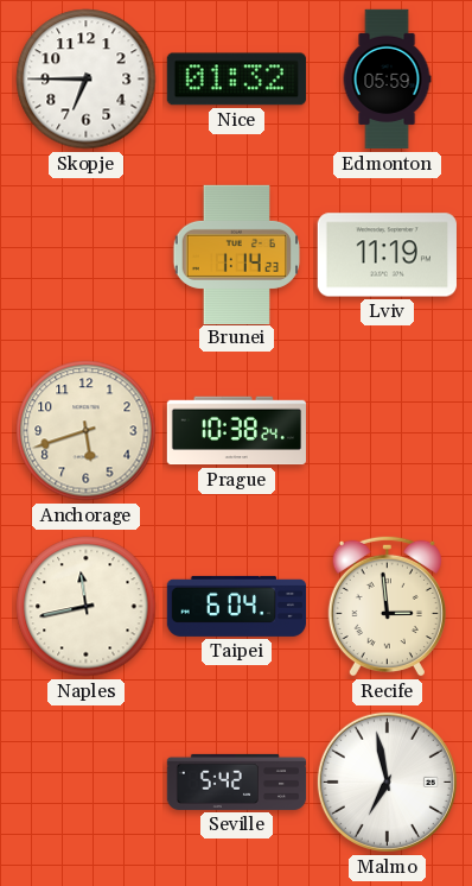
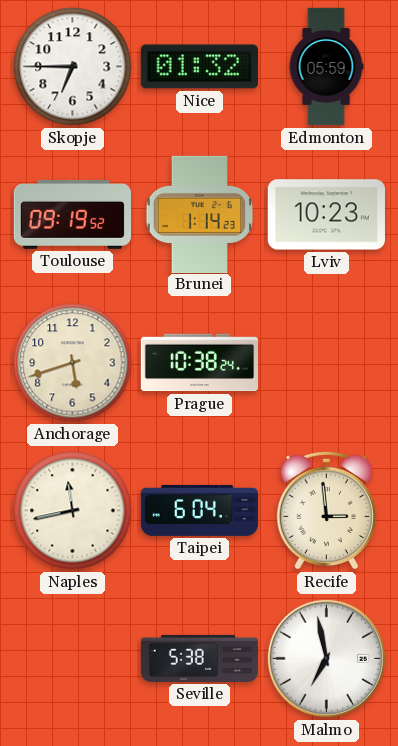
Toulouse: none -> 09:19
Lviv: 11:19 -> 10:23
Seville: 5:42 -> 5:38
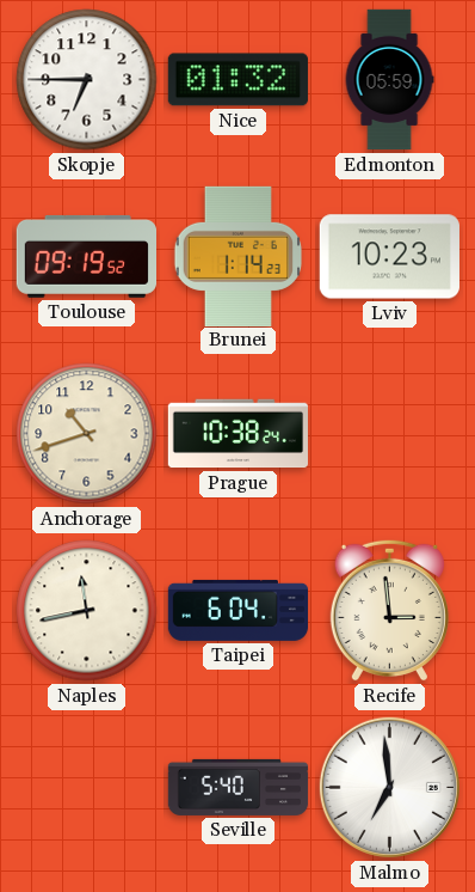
Anchorage: 5:42 -> 10:42
Seville: 5:38 -> 5:40
Malmo: 6:58 -> 6:59
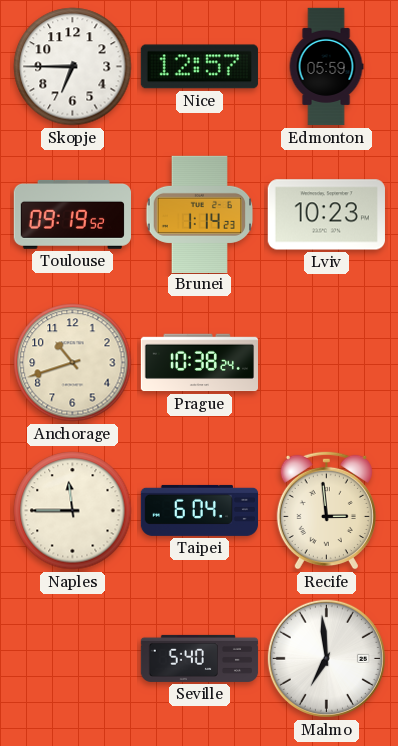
Nice: 01:32 -> 12:57
Naples: 11:43 -> 11:45
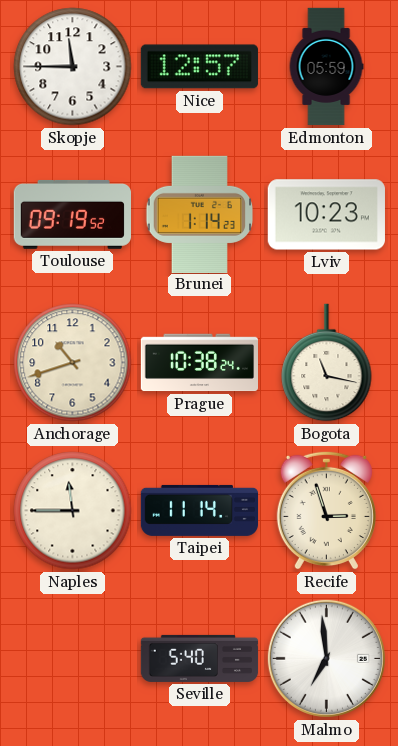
Skopje: 6:45 -> 11:45
Bogota: none -> 11:17
Taipei: 6:04 -> 11:14
Recife: 2:59 -> 2:57
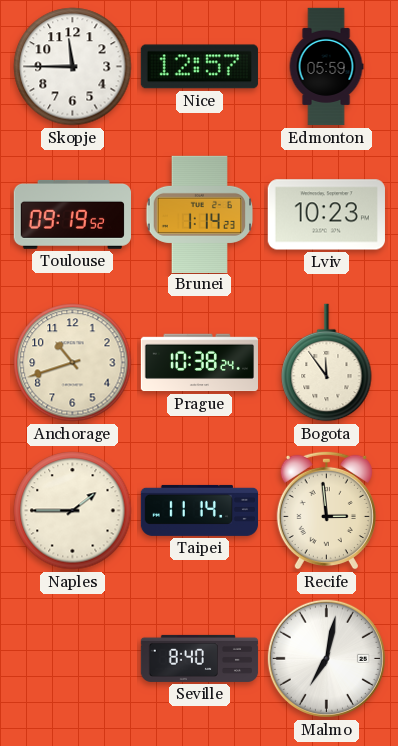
Bogota: 11:17 -> 11:54
Naples: 11:45 -> 1:45
Recife: 2:57 -> 2:59
Seville: 5:40 -> 8:40
Malmo: 6:59 -> 7:02
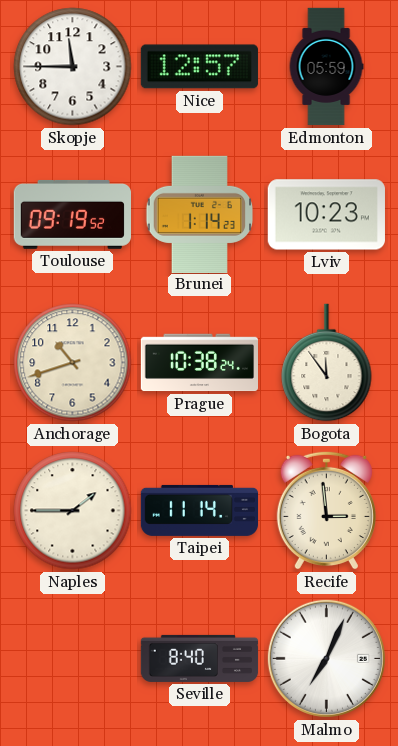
Malmo: 7:02 -> 7:04
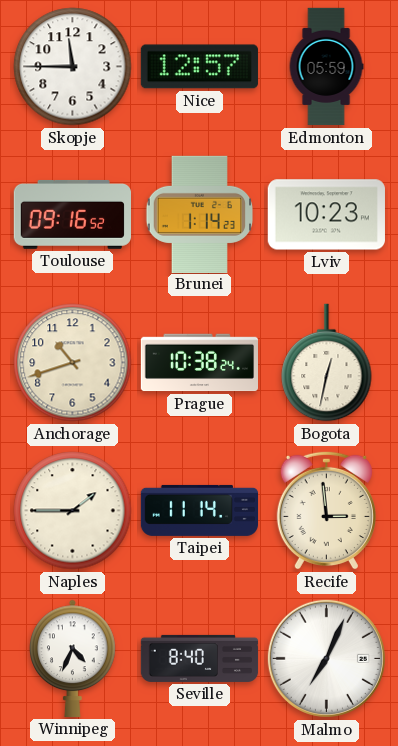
Toulouse: 09:19 -> 09:16
Bogota: 11:54 -> 12:32
Winnipeg: none -> 4:34
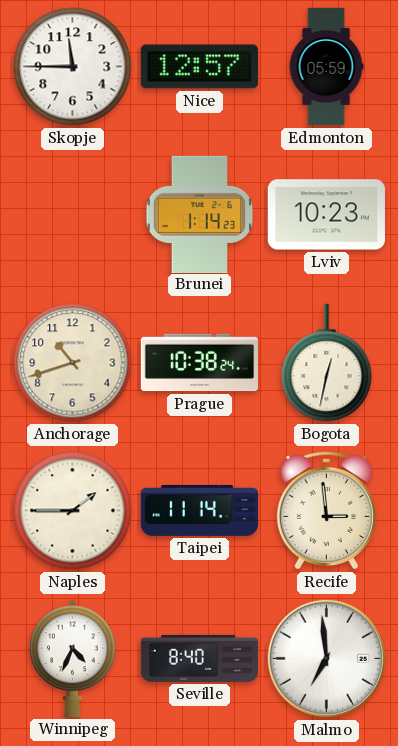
Toulouse: 09:16 -> none
Malmo: 7:04 -> 6:59
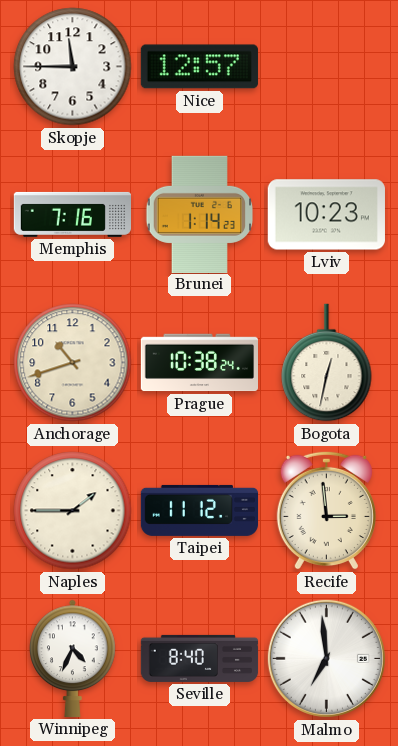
Edmonton: 05:59 -> none
Memphis: none -> 7:16
Taipei: 11:14 -> 11:12
